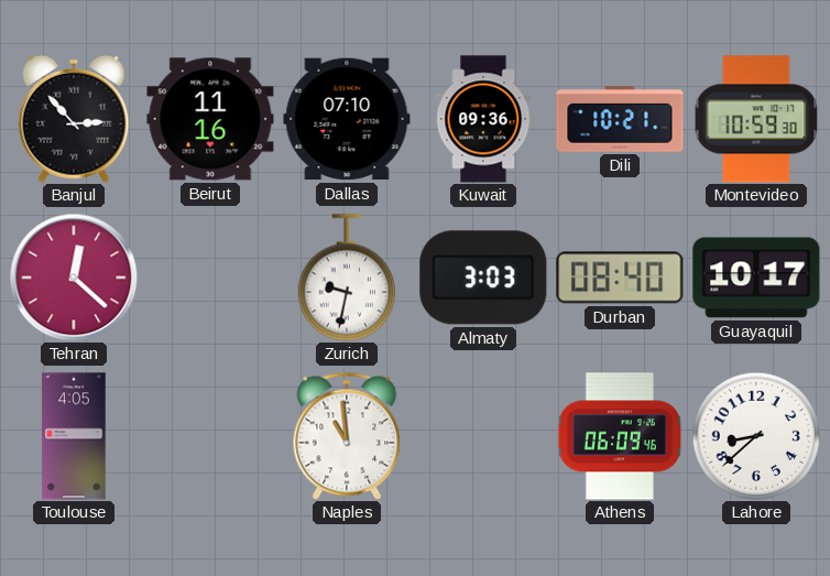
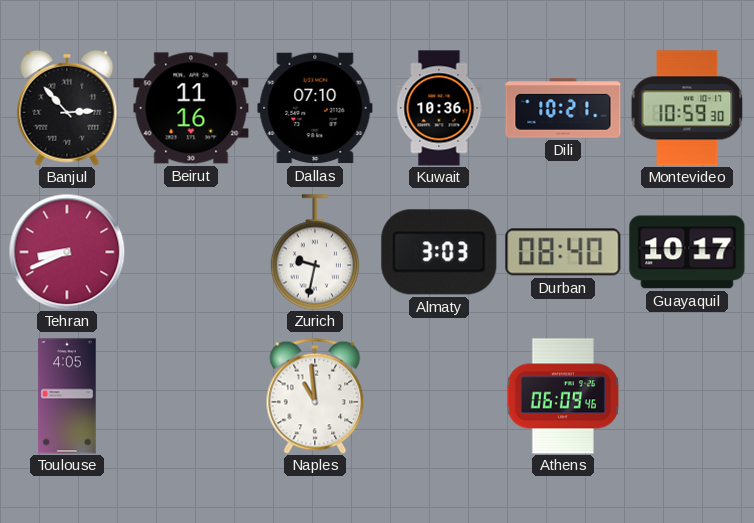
Kuwait: 09:36 -> 10:36
Tehran: 12:22 -> 8:41
Lahore: 8:38 -> none
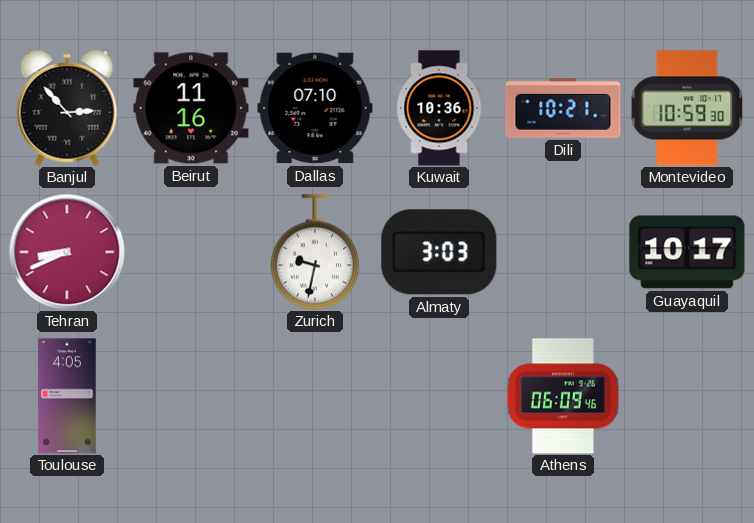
Durban: 08:40 -> none
Naples: 10:59 -> none
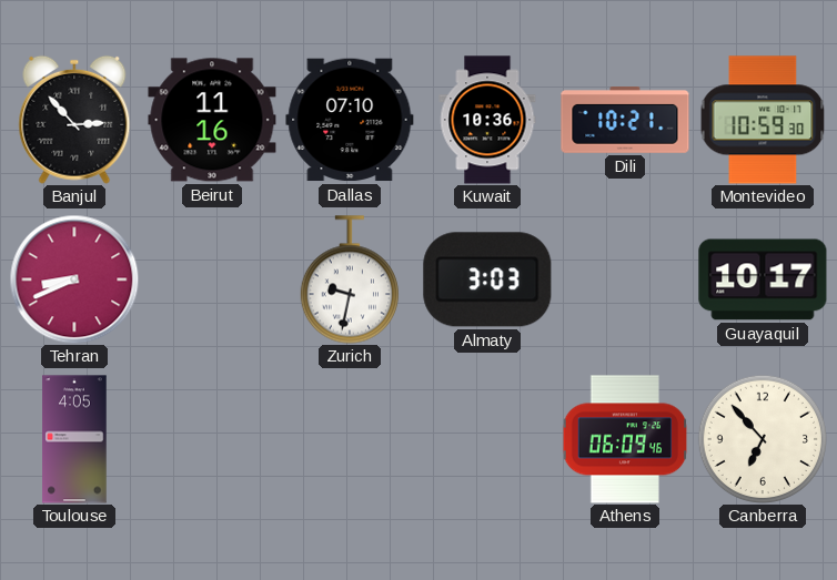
Canberra: none -> 6:53
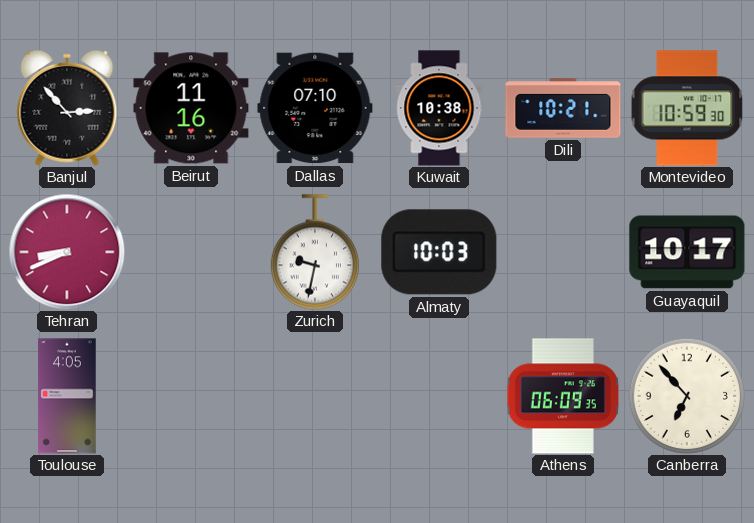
Kuwait: 10:36 -> 10:38
Almaty: 3:03 -> 10:03
Athens: 06:09:46 -> 06:09:35
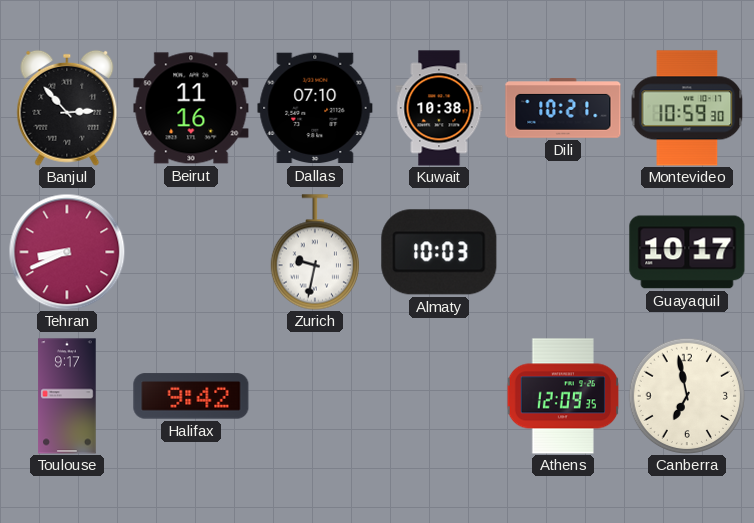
Toulouse: 4:05 -> 9:17
Halifax: none -> 9:42
Athens: 06:09 -> 12:09
Canberra: 6:53 -> 6:58
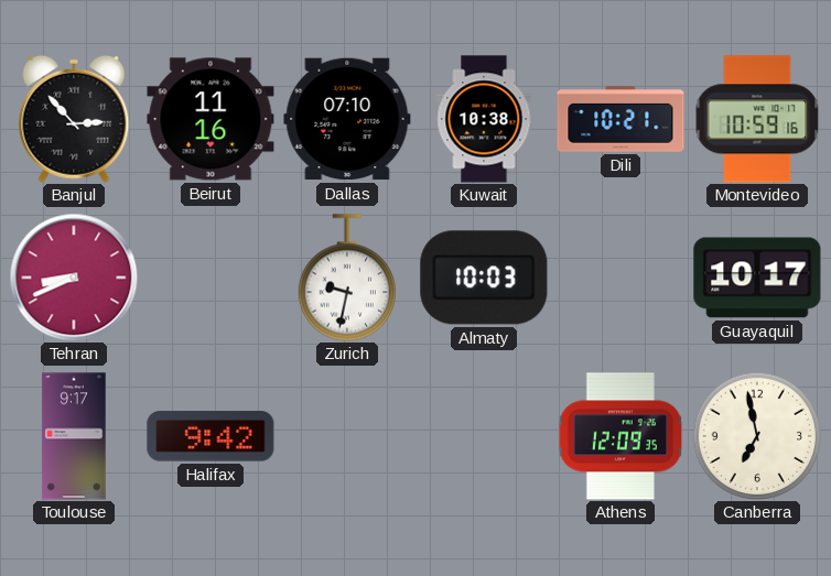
Montevideo: 10:59:30 -> 10:59:16
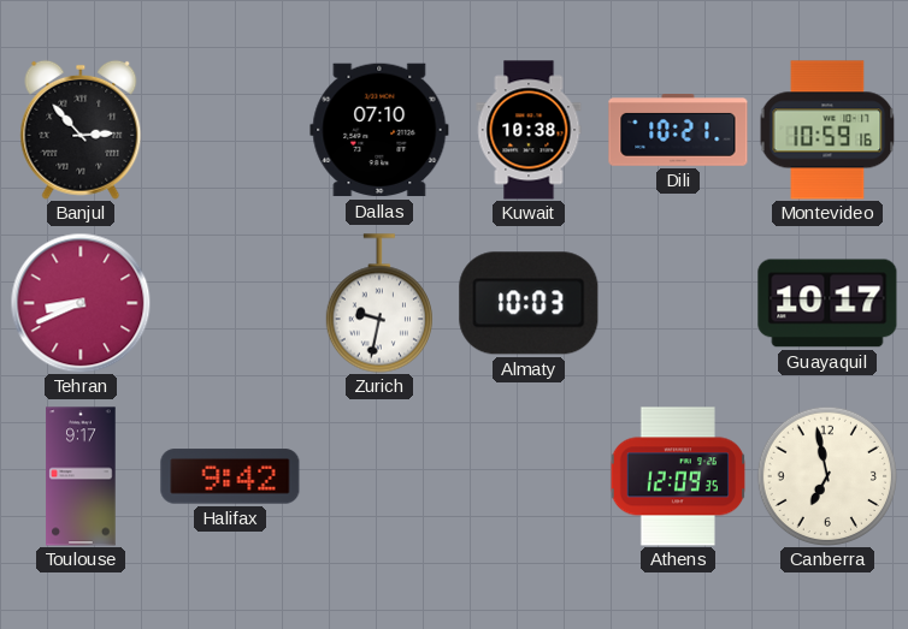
Beirut: 11:16 -> none
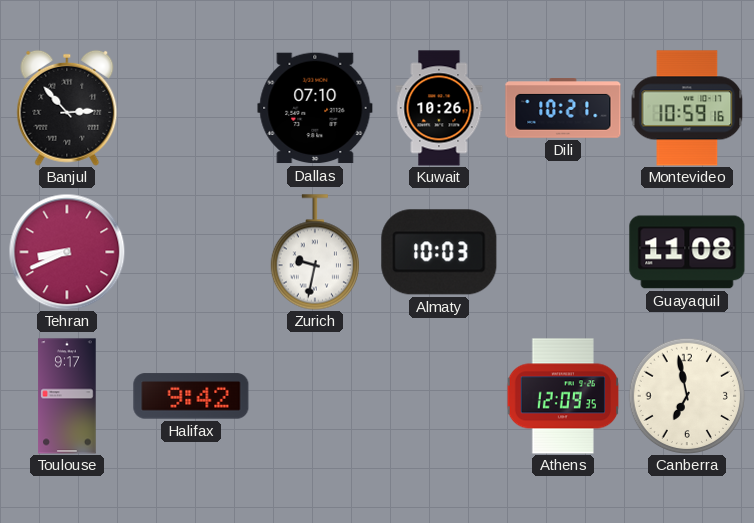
Kuwait: 10:38 -> 10:26
Guayaquil: 10:17 -> 11:08
